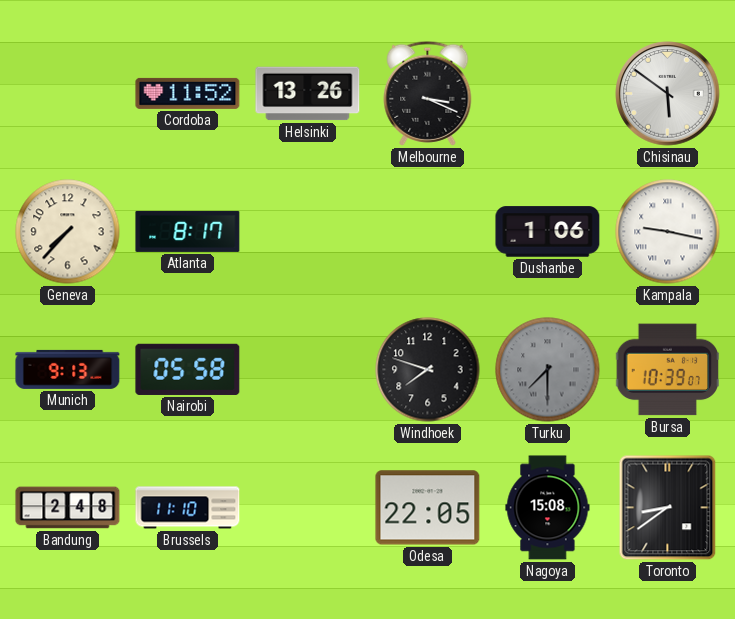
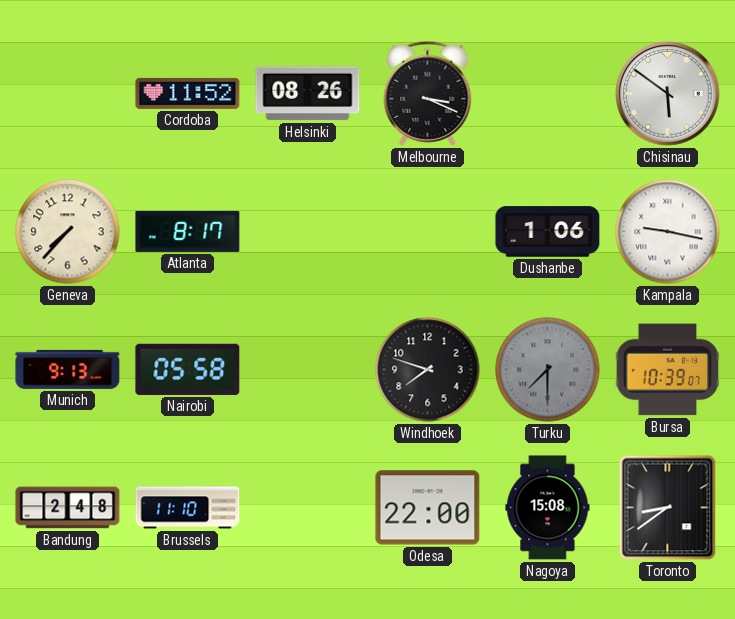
Helsinki: 13:26 -> 08:26
Odesa: 22:05 -> 22:00
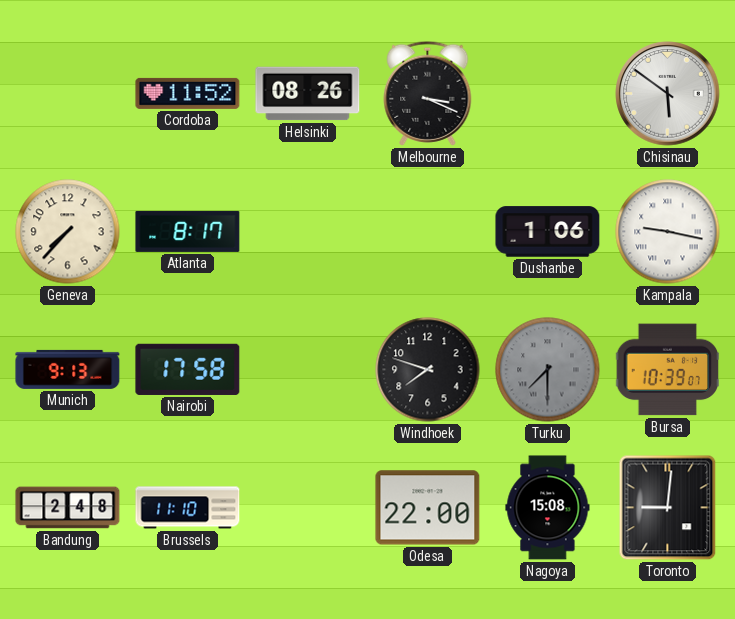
Nairobi: 05:58 -> 17:58
Toronto: 8:39 -> 9:01
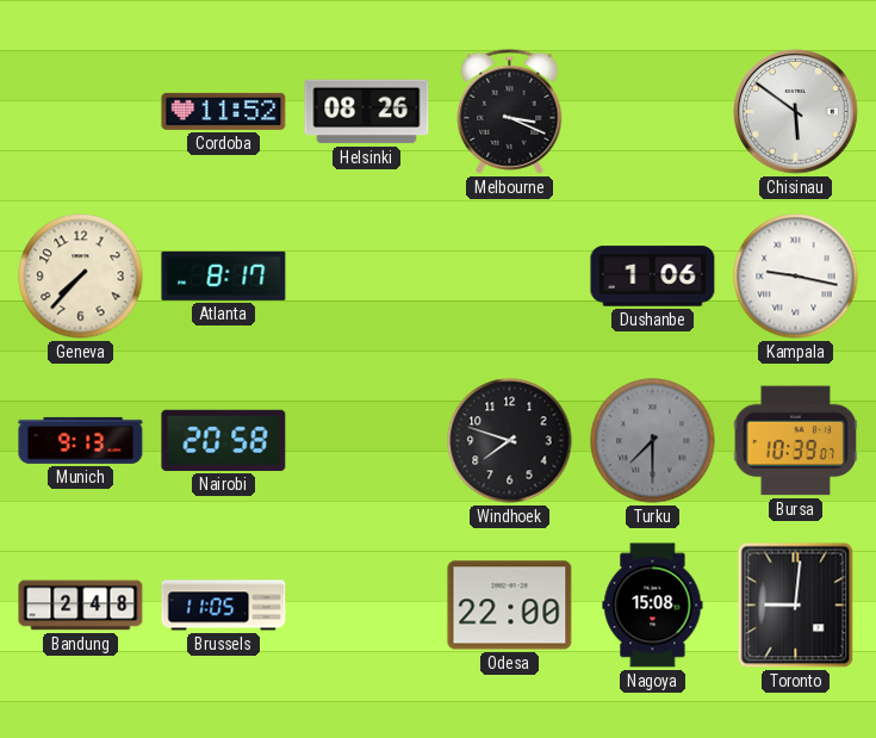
Nairobi: 17:58 -> 20:58
Brussels: 11:10 -> 11:05
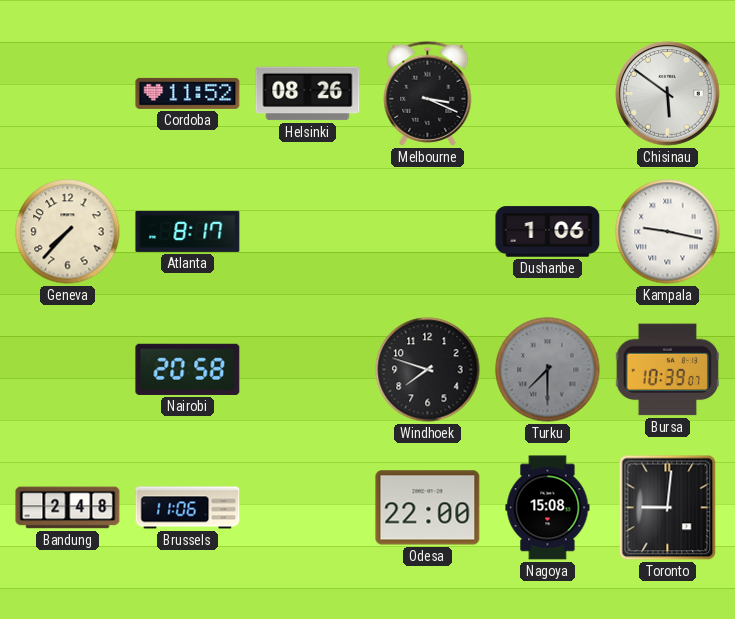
Munich: 9:13 -> none
Brussels: 11:05 -> 11:06
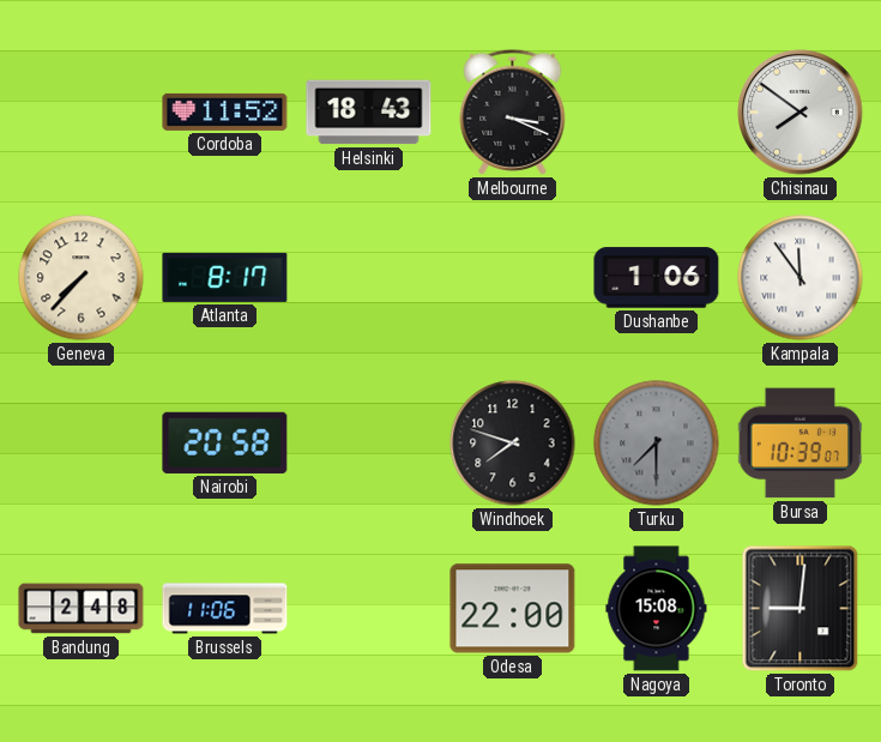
Helsinki: 08:26 -> 18:43
Chisinau: 5:51 -> 7:51
Kampala: 9:17 -> 11:54
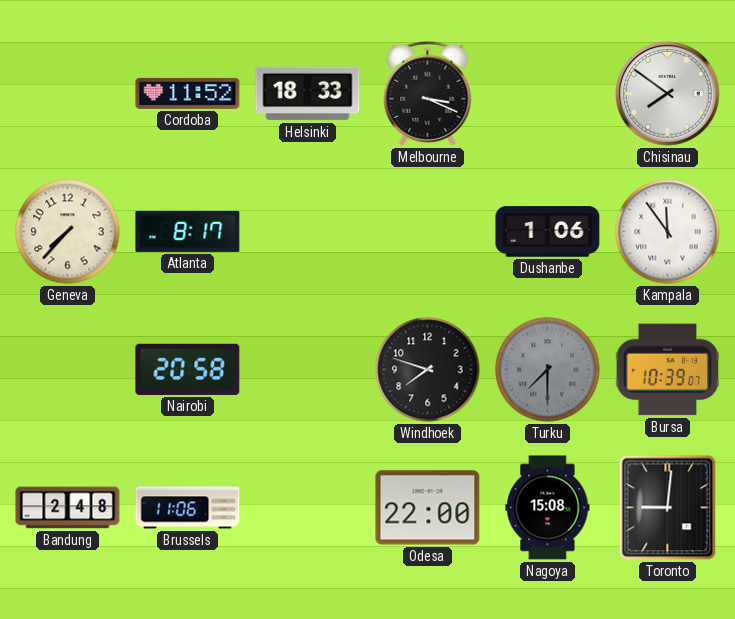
Helsinki: 18:43 -> 18:33
